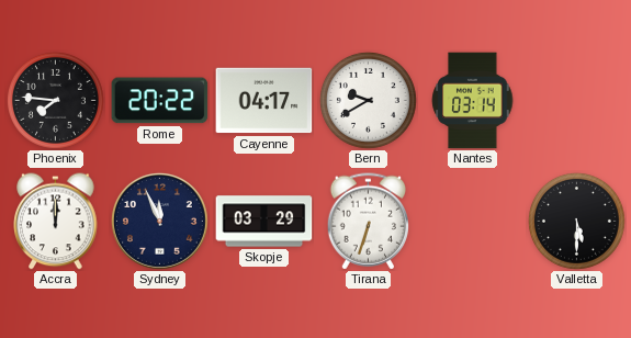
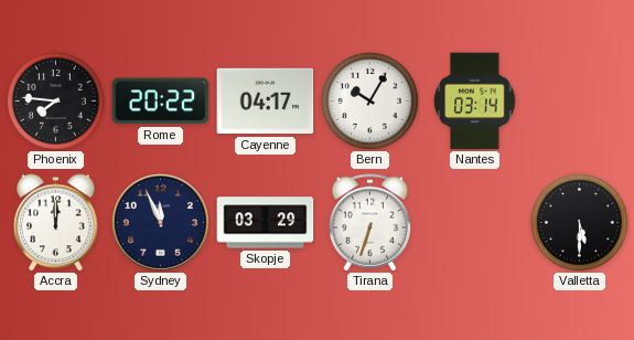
Bern: 9:40 -> 10:05
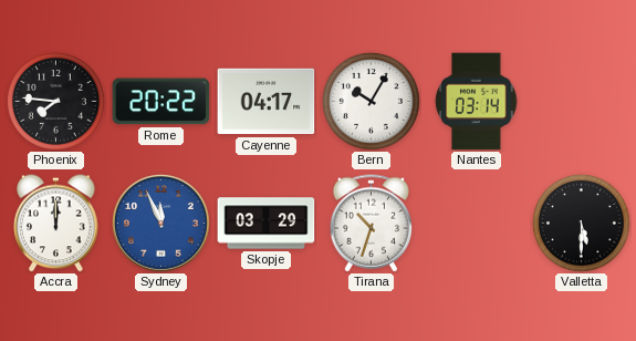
Sydney dial: navy -> blue
Tirana: 6:33 -> 10:33
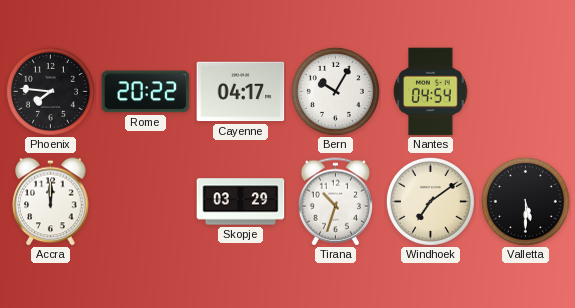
Nantes: 03:14 -> 04:54
Sydney: 11:56 -> none
Windhoek: none -> 7:09
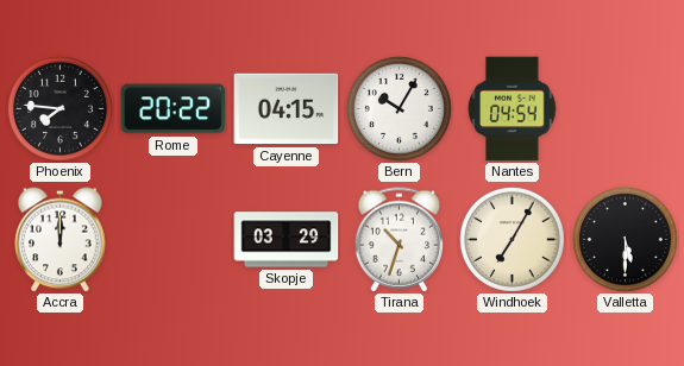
Cayenne: 04:17 -> 04:15
Windhoek: 7:09 -> 7:05
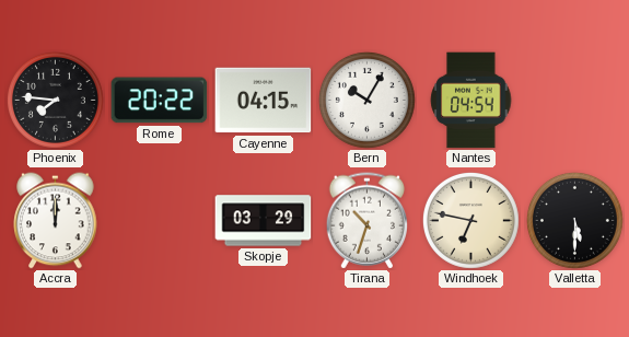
Windhoek: 7:05 -> 6:47
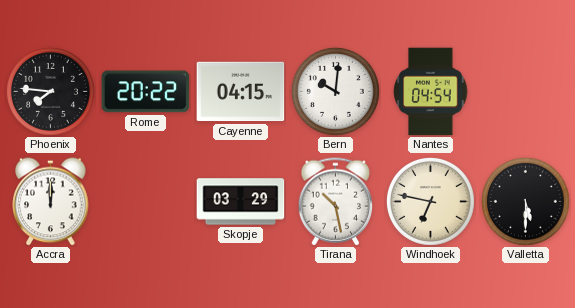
Bern: 10:05 -> 10:01
Tirana: 10:33 -> 10:28
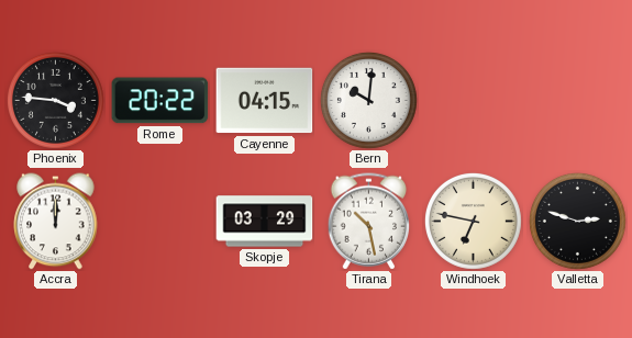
Phoenix: 7:46 -> 3:46
Nantes: 04:54 -> none
Valletta: 5:30 -> 2:48
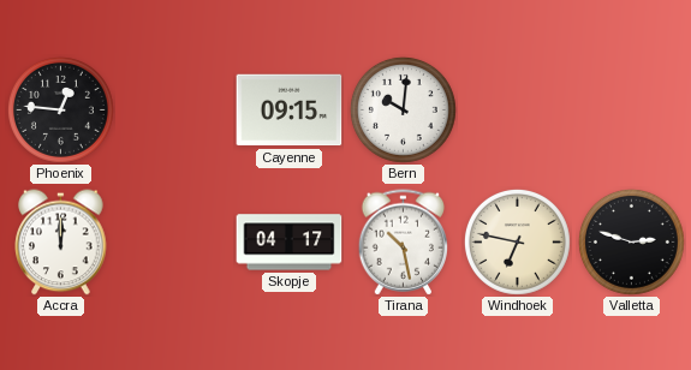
Phoenix: 3:46 -> 12:46
Rome: 20:22 -> none
Cayenne: 04:15 -> 09:15
Skopje: 03:29 -> 04:17
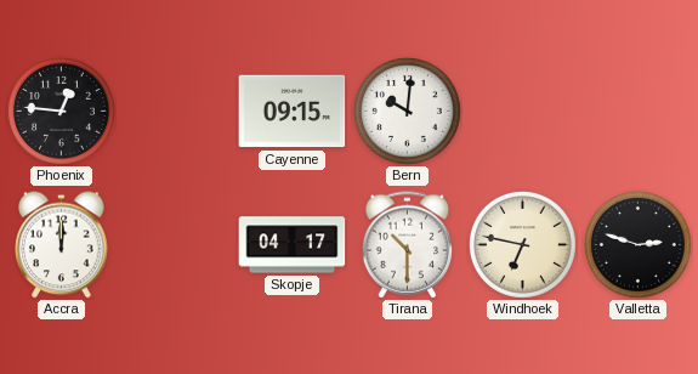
Tirana: 10:28 -> 10:30
